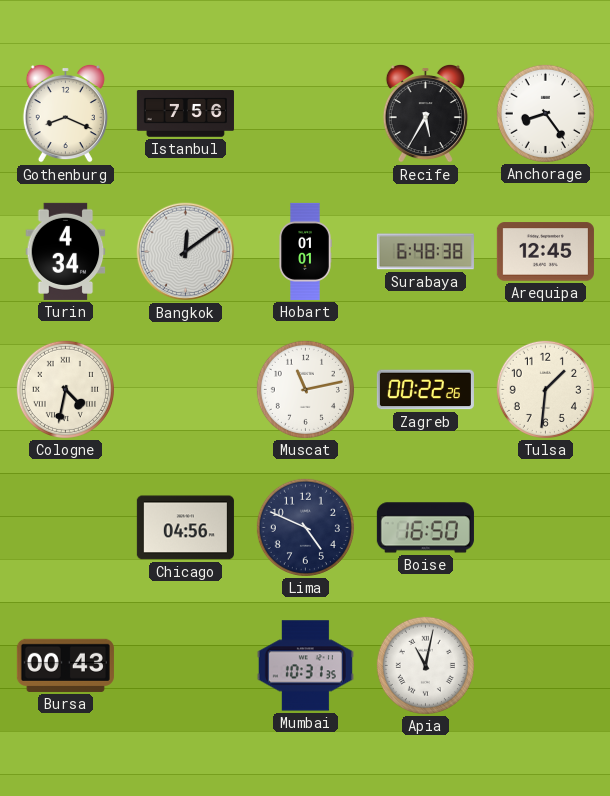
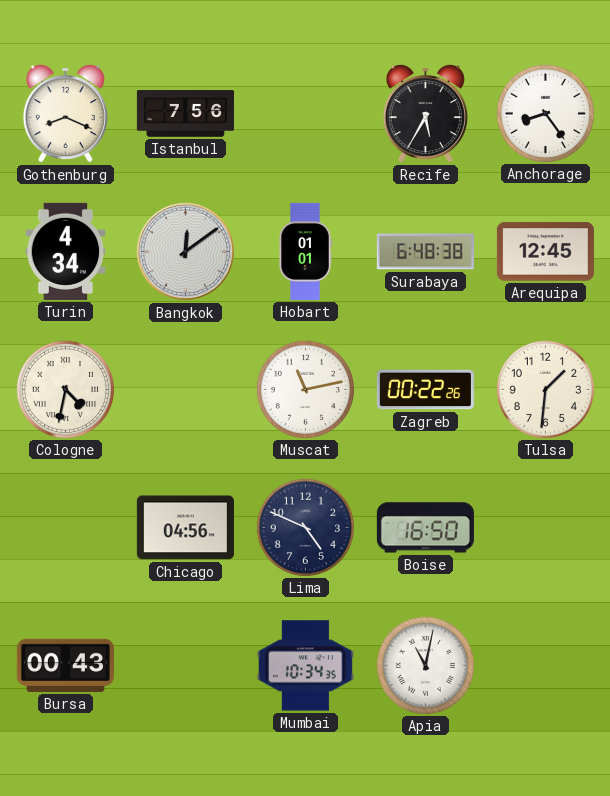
Mumbai: 10:31 -> 10:34
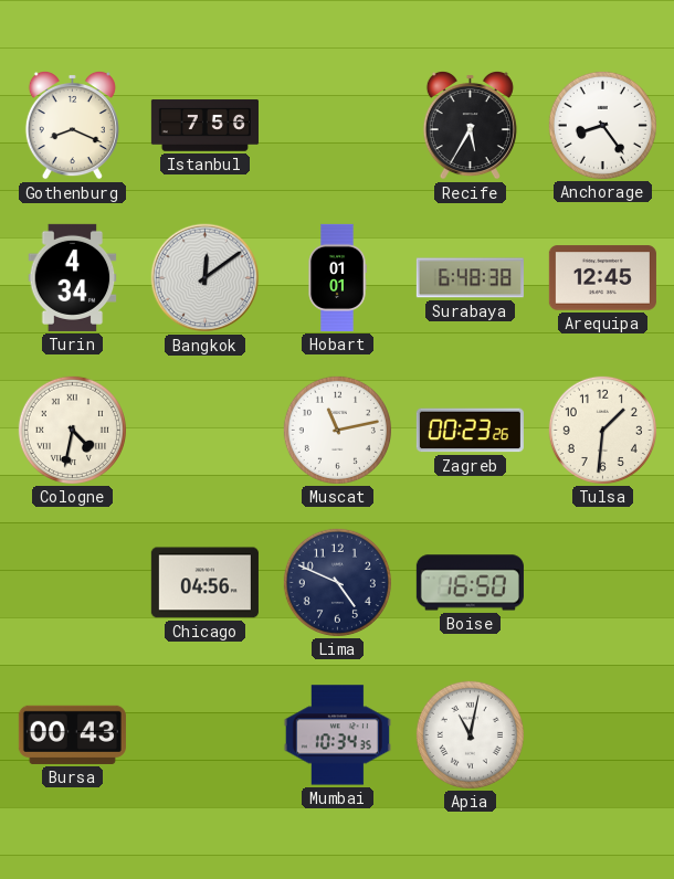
Zagreb: 00:22 -> 00:23
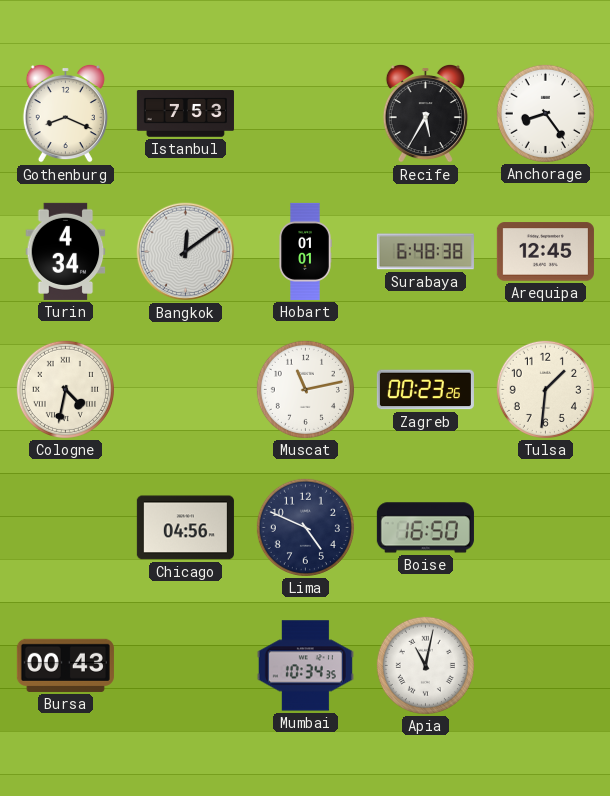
Istanbul: 7:56 -> 7:53
